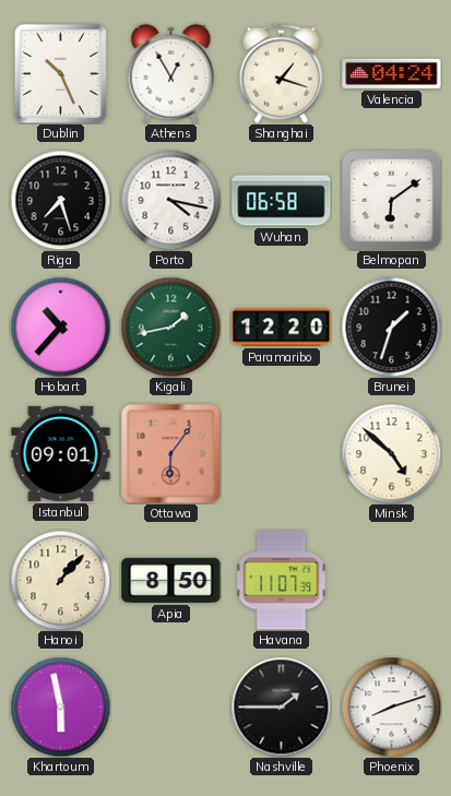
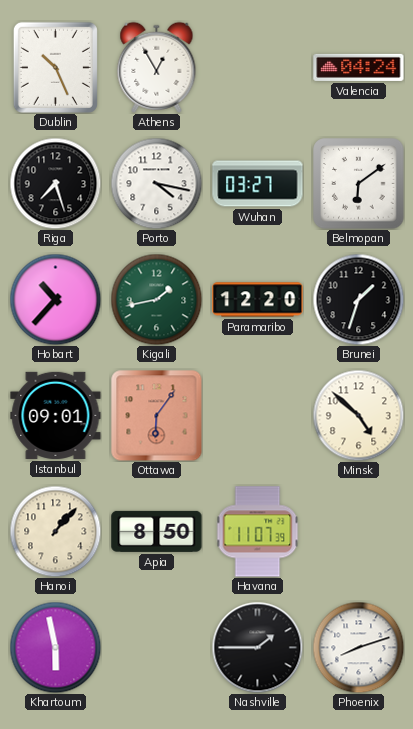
Shanghai: 1:18 -> none
Wuhan: 06:58 -> 03:27
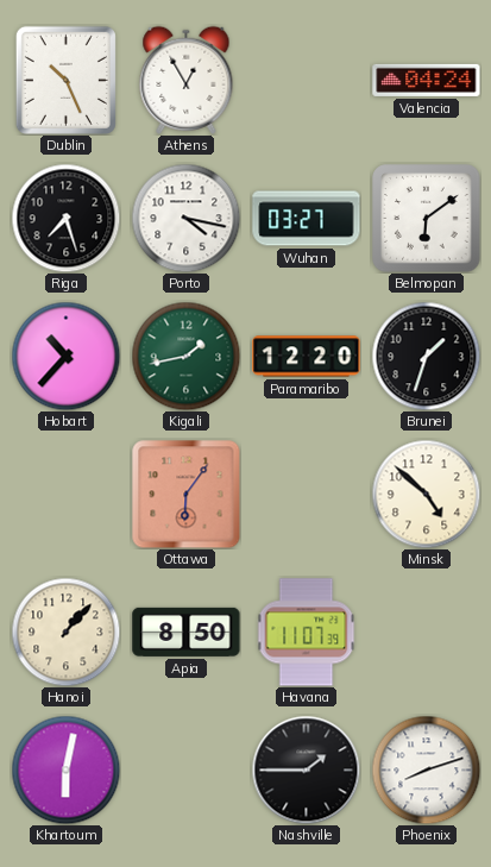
Istanbul: 09:01 -> none
Khartoum: 5:58 -> 6:02
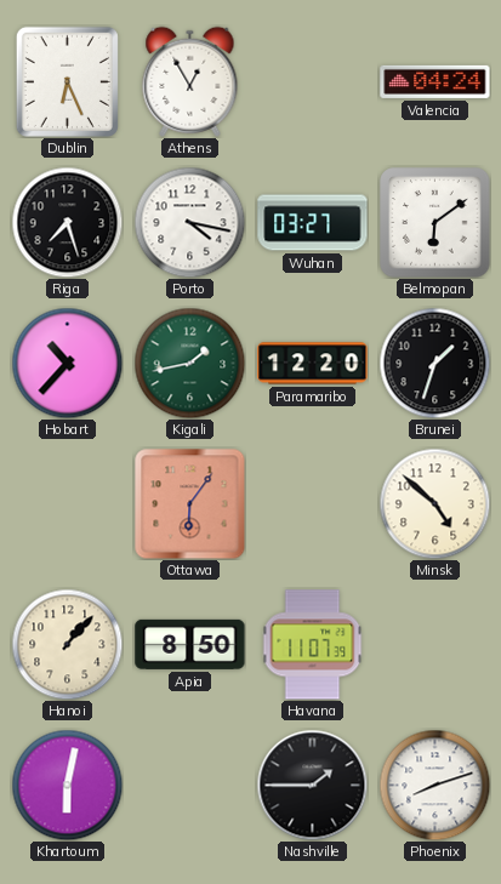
Dublin: 10:26 -> 6:26
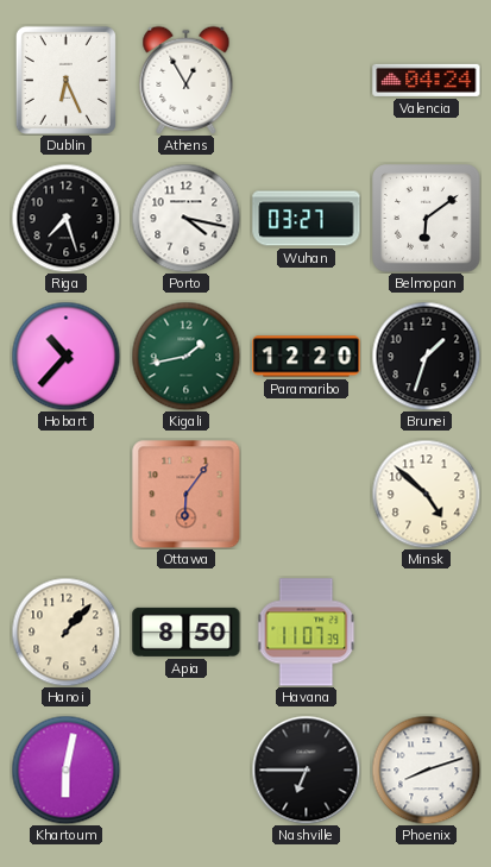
Nashville: 1:45 -> 6:45
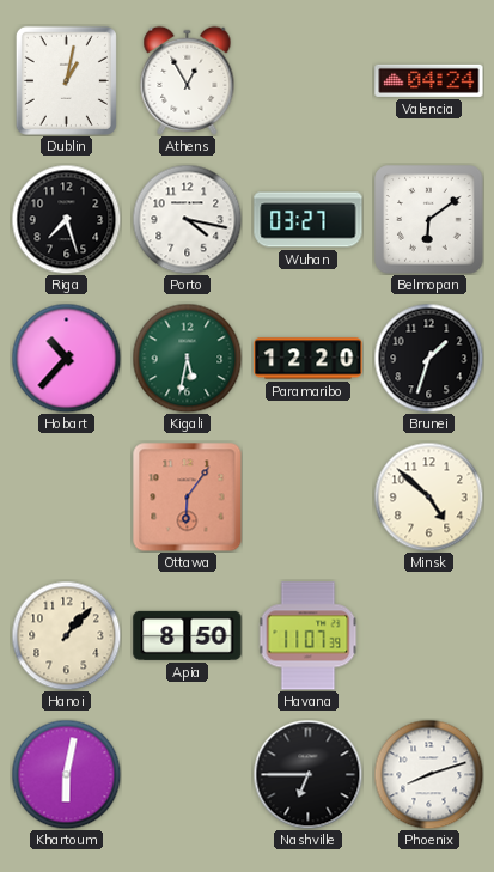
Dublin: 6:26 -> 1:02
Kigali: 1:43 -> 5:32
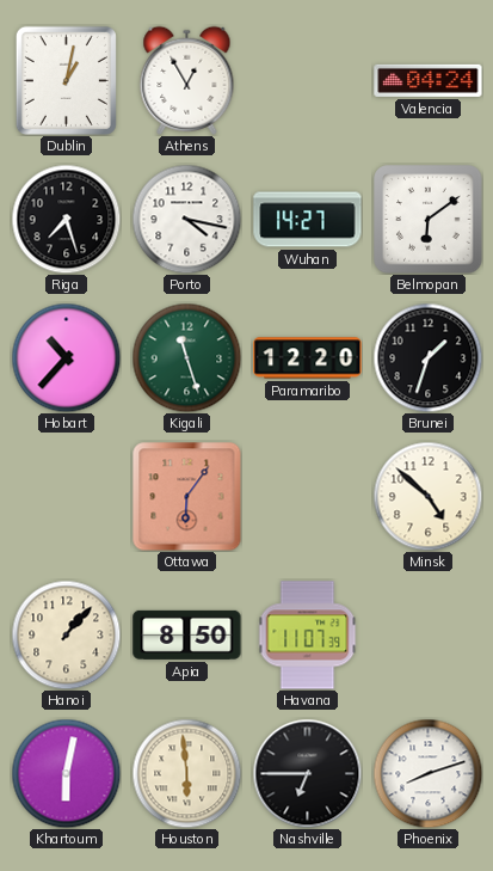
Wuhan: 03:27 -> 14:27
Kigali: 5:32 -> 11:27
Houston: none -> 5:59
